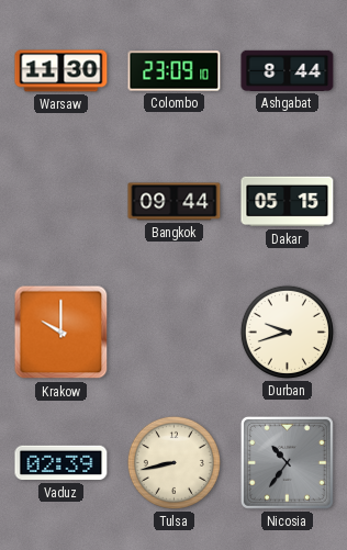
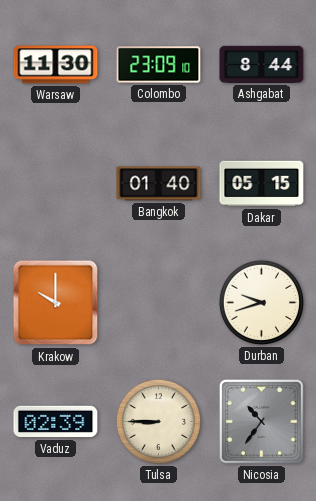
Bangkok: 09:44 -> 01:40
Tulsa: 8:43 -> 8:45
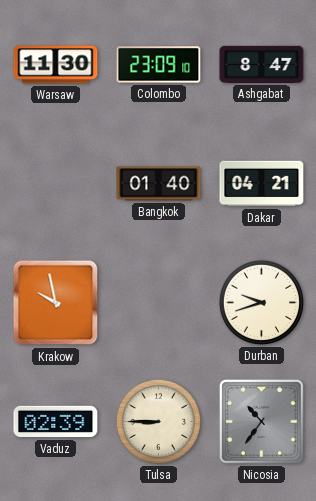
Ashgabat: 8:44 -> 8:47
Dakar: 05:15 -> 04:21
Krakow: 10:00 -> 9:58
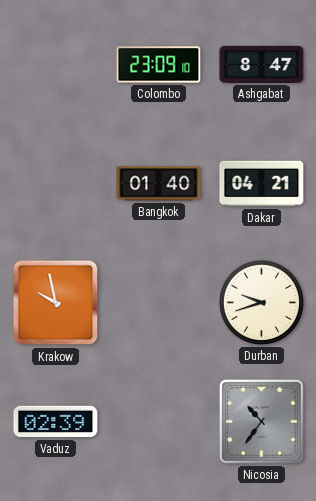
Warsaw: 11:30 -> none
Tulsa: 8:45 -> none
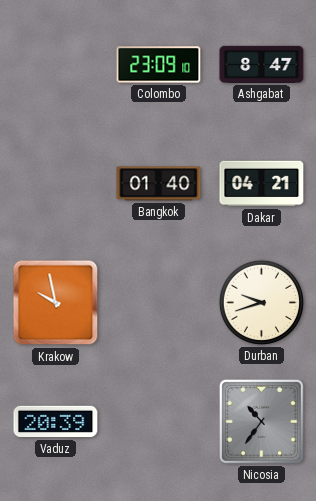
Vaduz: 02:39 -> 20:39
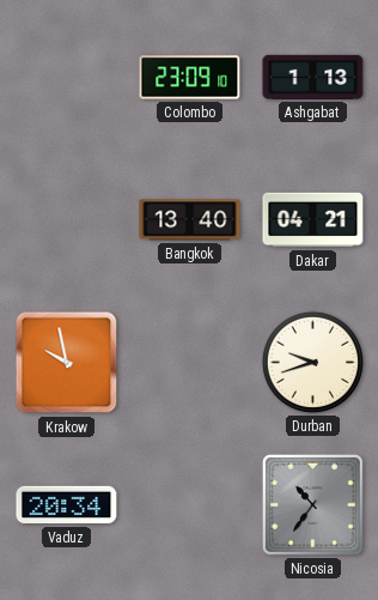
Ashgabat: 8:47 -> 1:13
Bangkok: 01:40 -> 13:40
Vaduz: 20:39 -> 20:34
